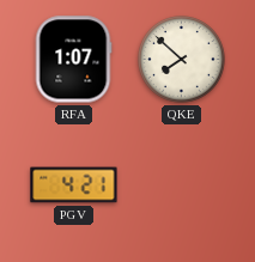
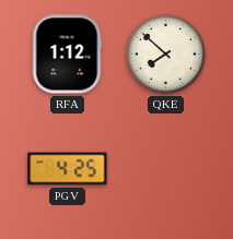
RFA: 1:07 -> 1:12
PGV: 4:21 -> 4:25
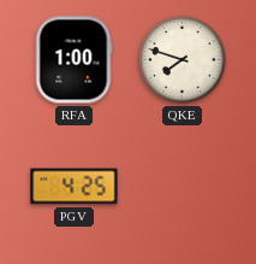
RFA: 1:12 -> 1:00
QKE: 7:52 -> 7:48
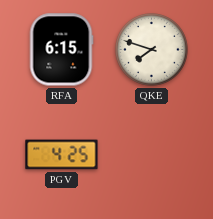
RFA: 1:00 -> 6:15
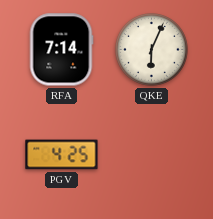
RFA: 6:15 -> 7:14
QKE: 7:48 -> 6:04
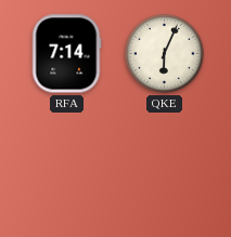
PGV: 4:25 -> none
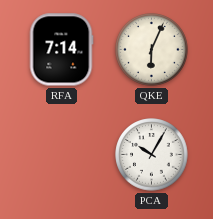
PCA: none -> 10:05
